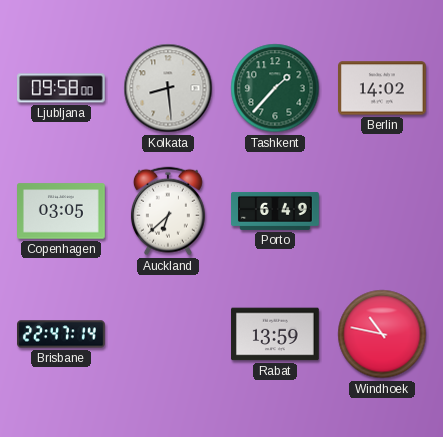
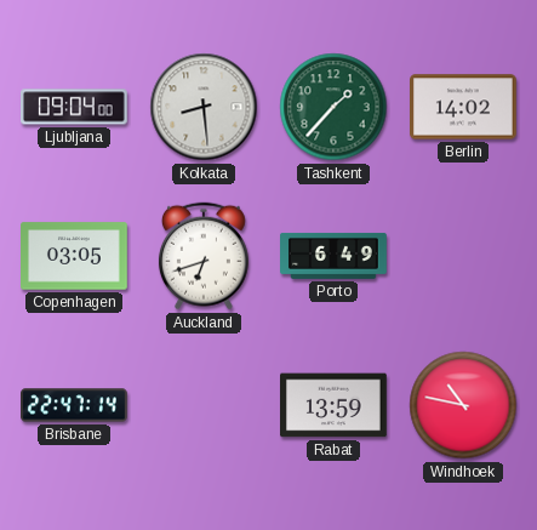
Ljubljana: 09:58 -> 09:04
Auckland: 6:38 -> 6:42
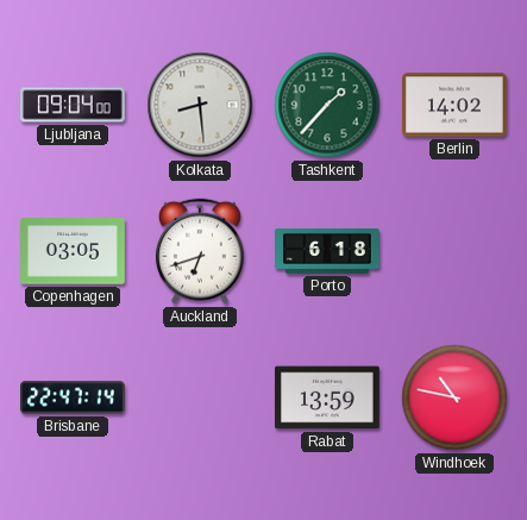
Porto: 6:49 -> 6:18
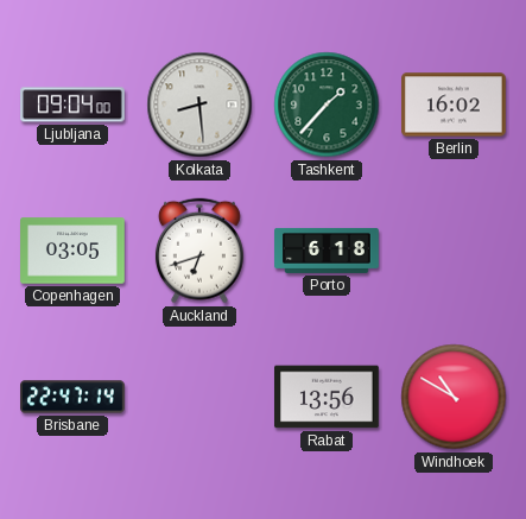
Berlin: 14:02 -> 16:02
Rabat: 13:59 -> 13:56
Windhoek: 10:47 -> 10:50
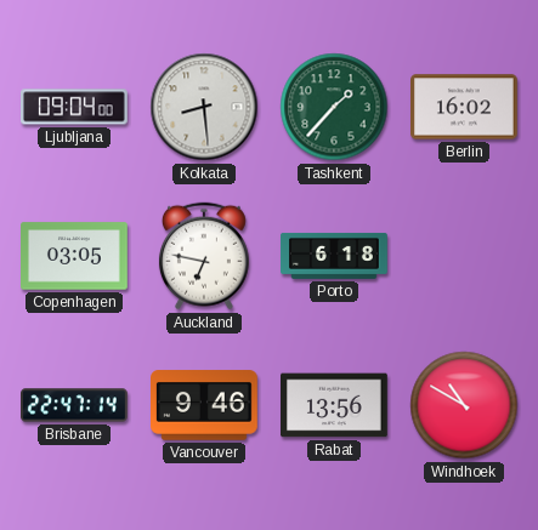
Auckland: 6:42 -> 6:47
Vancouver: none -> 9:46
